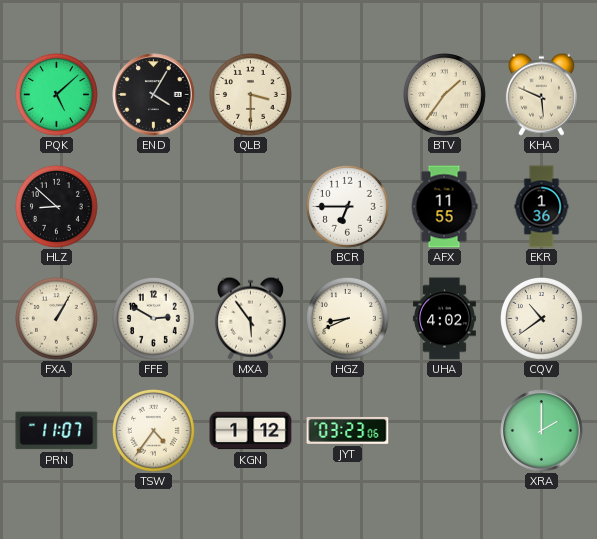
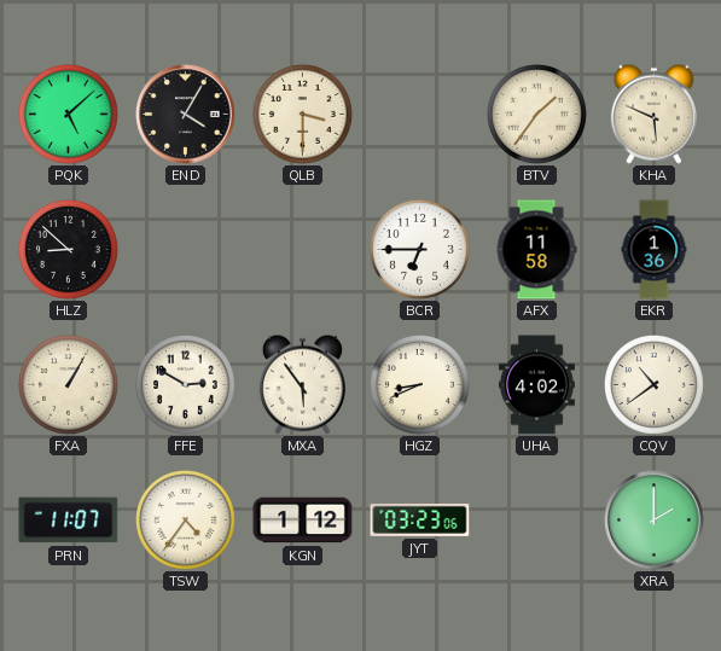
AFX: 11:55 -> 11:58
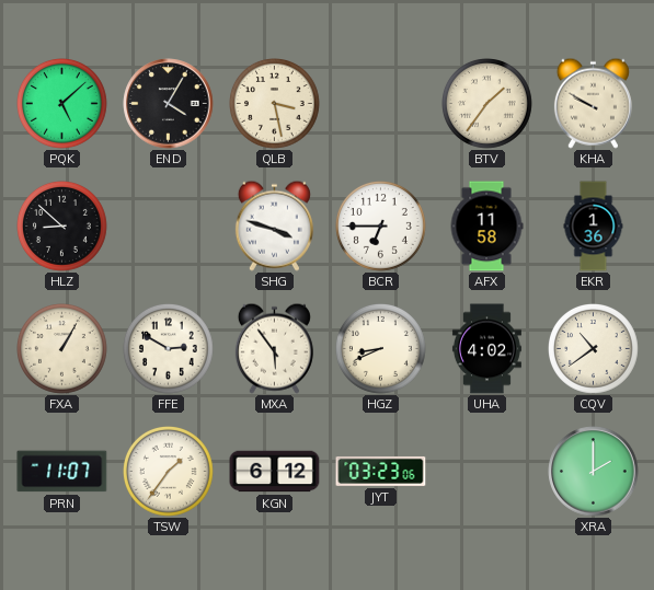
QLB: 3:30 -> 3:28
KHA: 5:49 -> 9:50
SHG: none -> 3:48
TSW: 4:36 -> 1:36
KGN: 1:12 -> 6:12
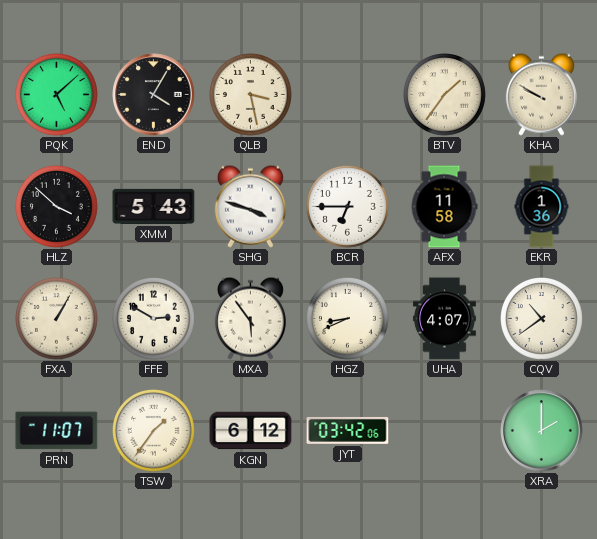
HLZ: 8:52 -> 3:52
XMM: none -> 5:43
UHA: 4:02 -> 4:07
JYT: 03:23 -> 03:42
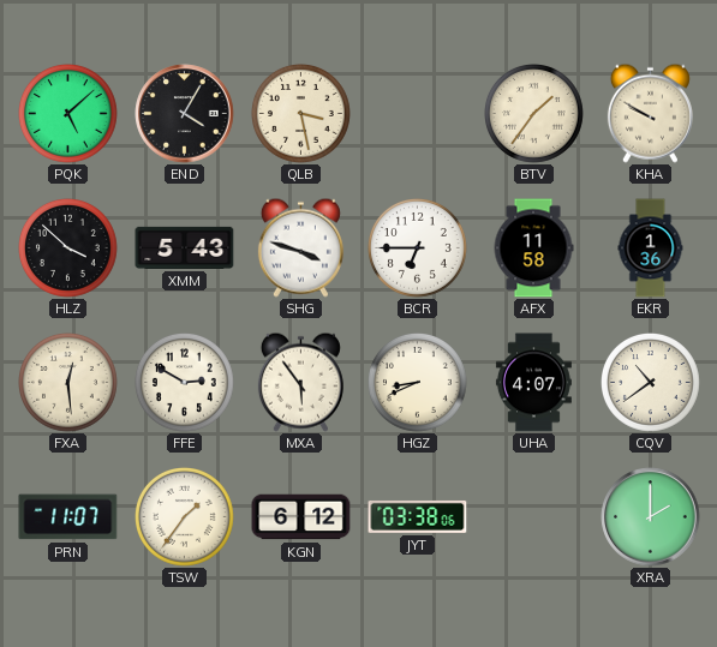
FXA: 1:05 -> 12:29
JYT: 03:42 -> 03:38
